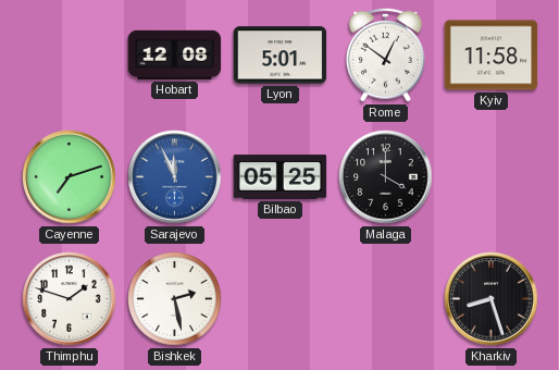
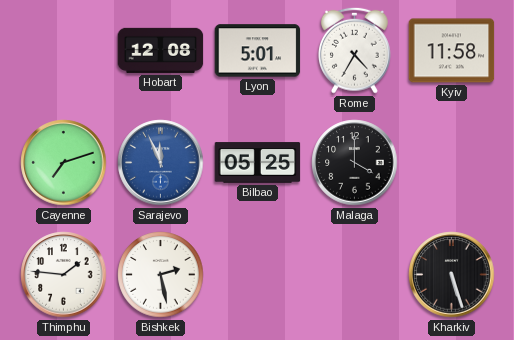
Rome: 12:51 -> 4:35
Thimphu: 1:48 -> 1:46
Kharkiv: 8:27 -> 5:27
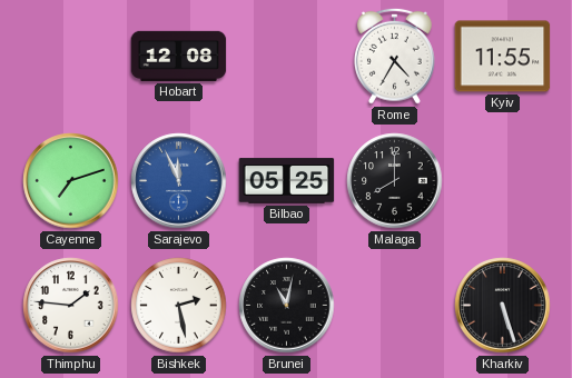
Lyon: 5:01 -> none
Kyiv: 11:58 -> 11:55
Malaga: 4:00 -> 8:00
Brunei: none -> 11:02
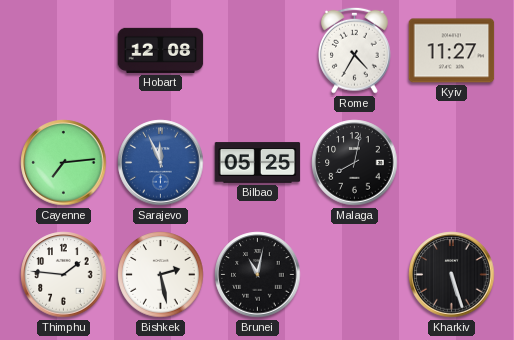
Kyiv: 11:55 -> 11:27
Cayenne: 7:12 -> 7:14
Malaga: 8:00 -> 8:02
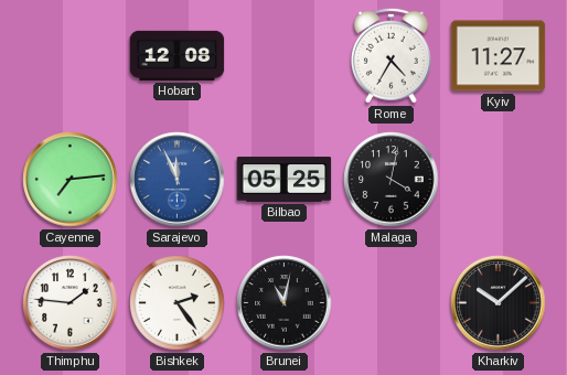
Malaga: 8:02 -> 4:02
Bishkek: 2:28 -> 2:24
Kharkiv: 5:27 -> 10:08
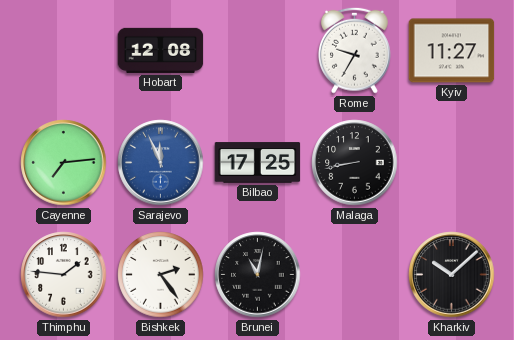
Rome: 4:35 -> 9:35
Bilbao: 05:25 -> 17:25
Malaga: 4:02 -> 8:43
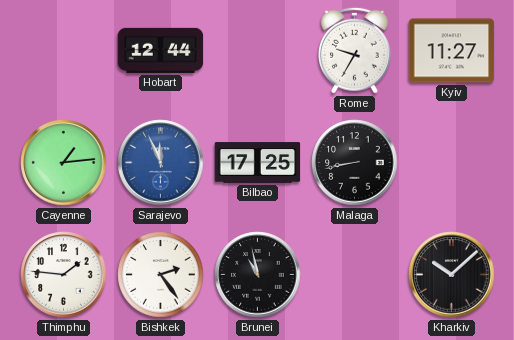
Hobart: 12:08 -> 12:44
Cayenne: 7:14 -> 1:14
Brunei: 11:02 -> 10:58
